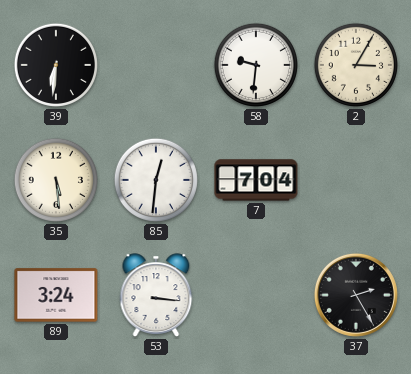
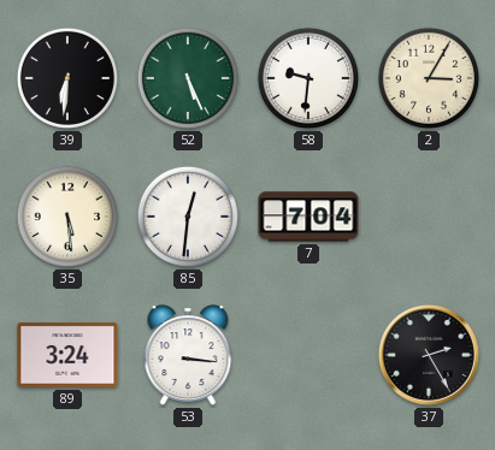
52: none -> 5:26
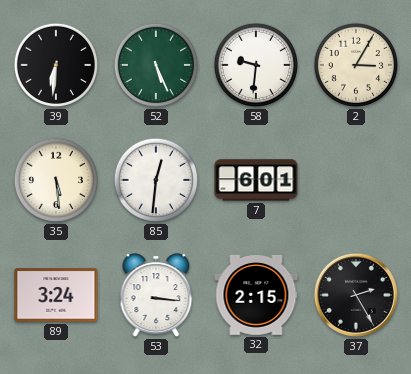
7: 7:04 -> 6:01
32: none -> 2:15
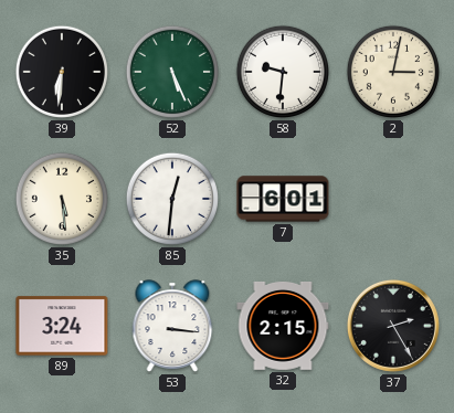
2: 3:05 -> 3:02
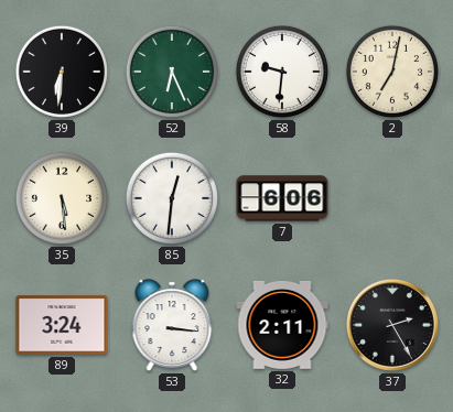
52: 5:26 -> 6:26
2: 3:02 -> 7:02
7: 6:01 -> 6:06
32: 2:15 -> 2:11
